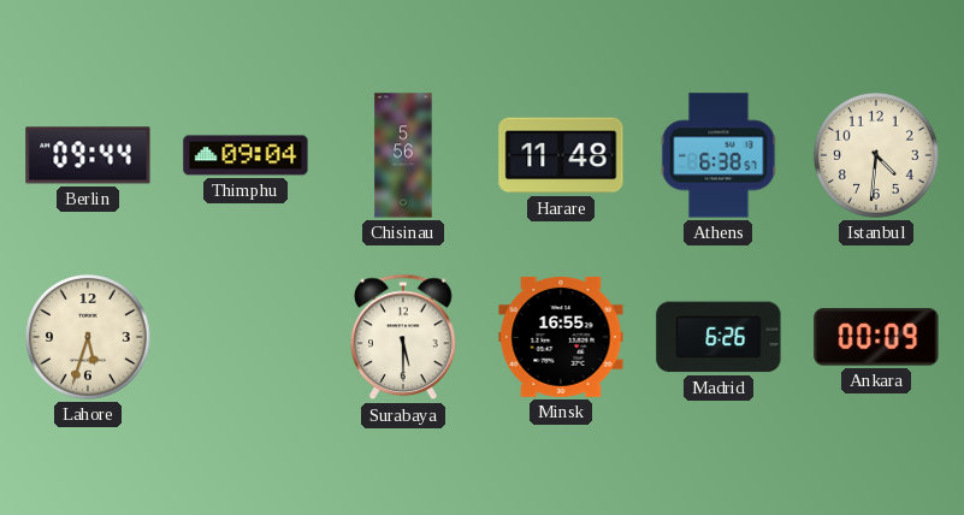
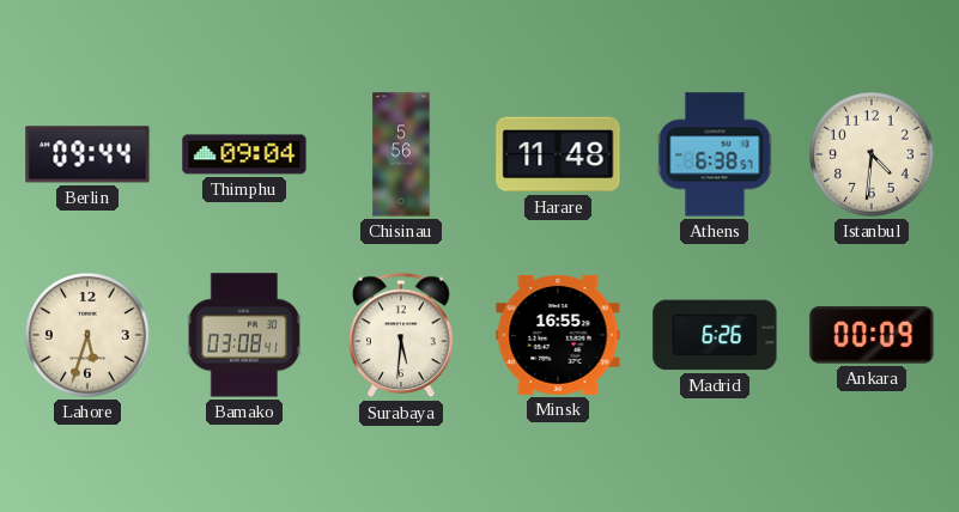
Bamako: none -> 03:08
Surabaya: 5:30 -> 5:31
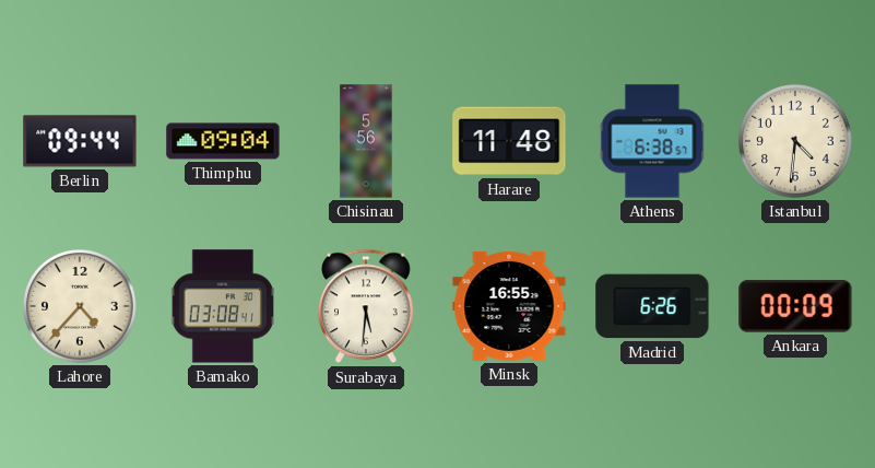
Lahore: 5:33 -> 4:37
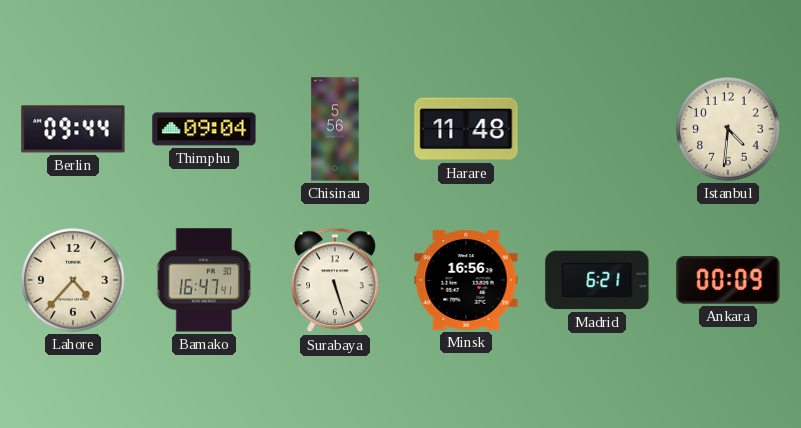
Athens: 6:38 -> none
Bamako: 03:08 -> 16:47
Surabaya: 5:31 -> 5:27
Minsk: 16:55 -> 16:56
Madrid: 6:26 -> 6:21
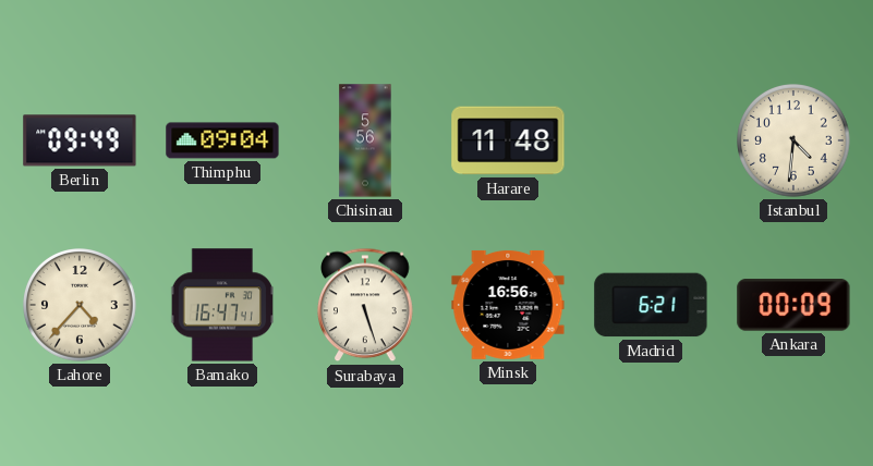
Berlin: 09:44 -> 09:49
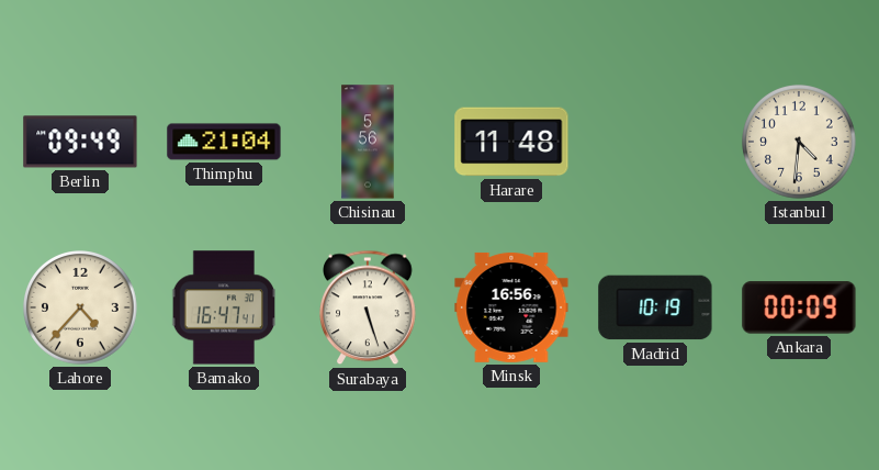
Thimphu: 09:04 -> 21:04
Madrid: 6:21 -> 10:19
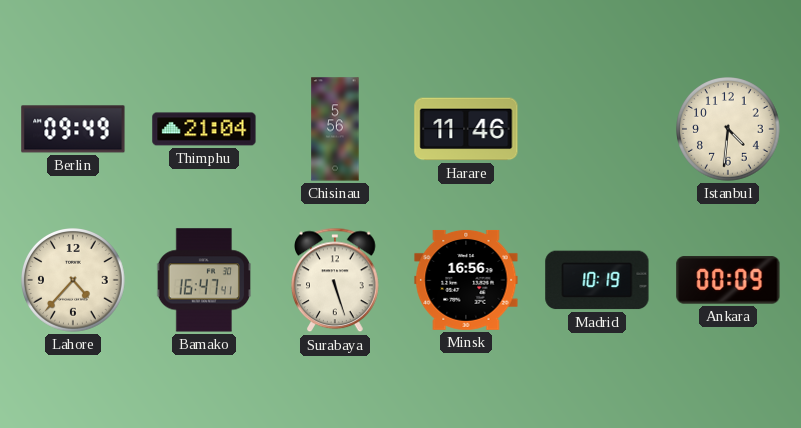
Harare: 11:48 -> 11:46
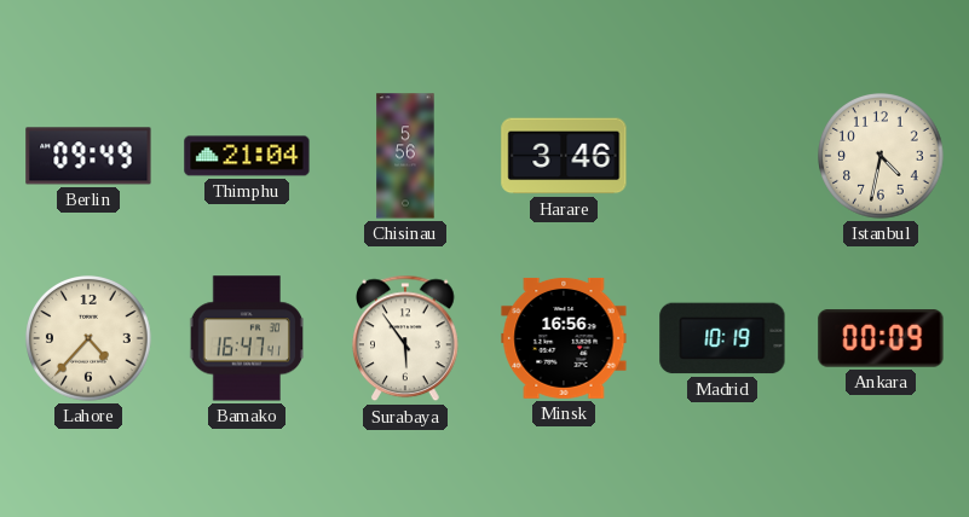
Harare: 11:46 -> 3:46
Istanbul: 4:31 -> 4:32
Surabaya: 5:27 -> 5:54
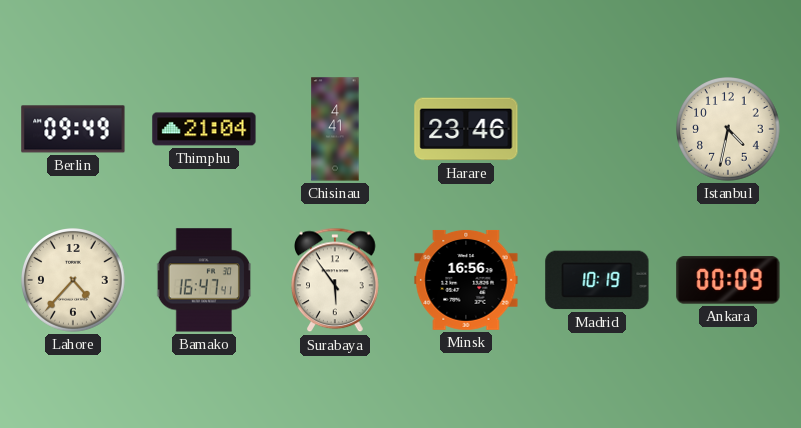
Chisinau: 5:56 -> 4:41
Harare: 3:46 -> 23:46
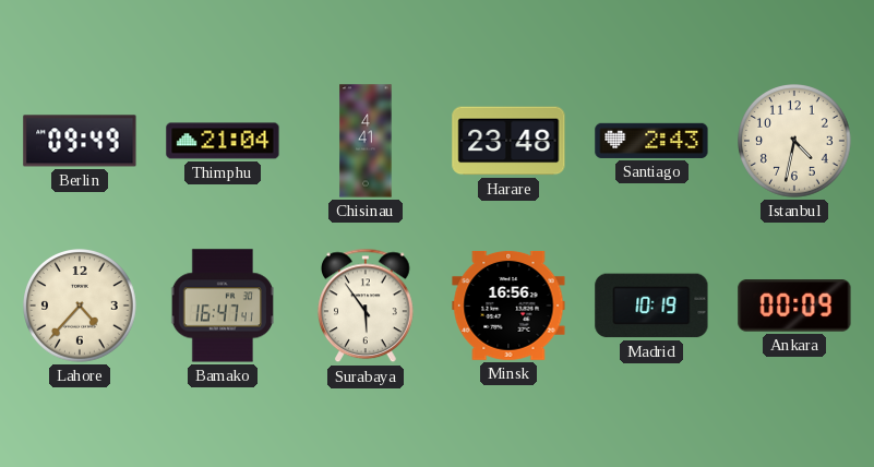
Harare: 23:46 -> 23:48
Santiago: none -> 2:43
